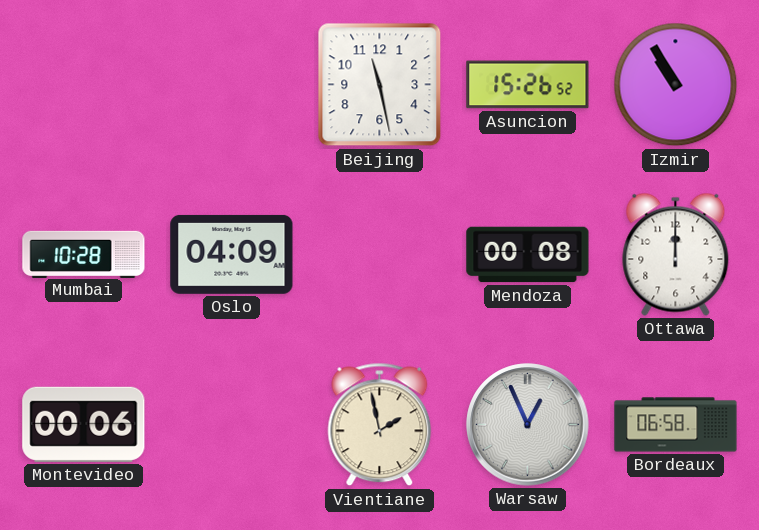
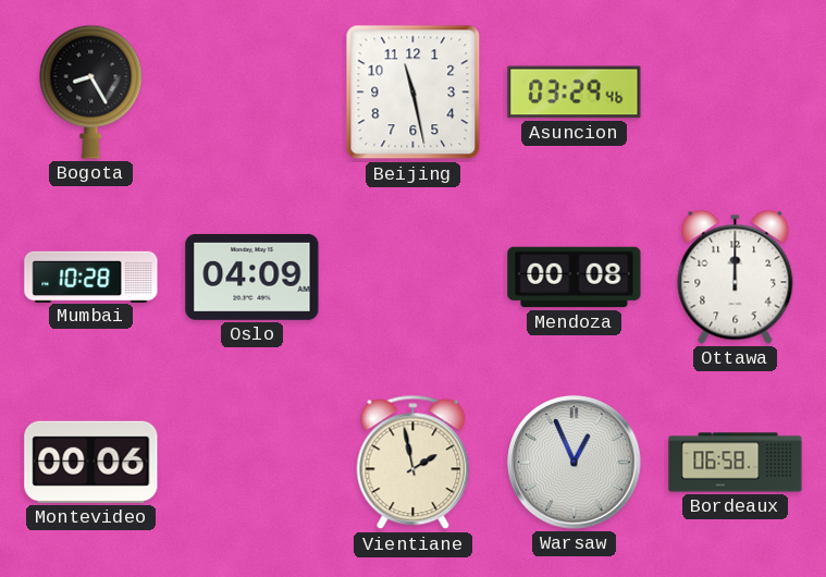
Bogota: none -> 8:25
Asuncion: 15:26 -> 03:29
Izmir: 10:55 -> none
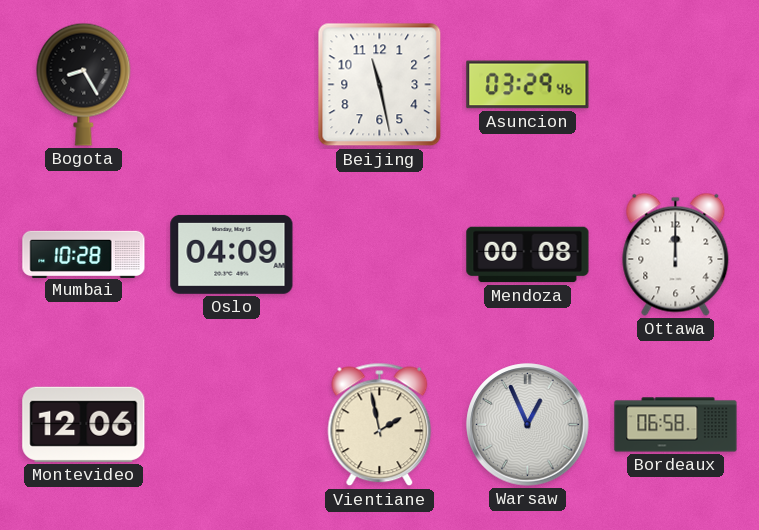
Montevideo: 00:06 -> 12:06
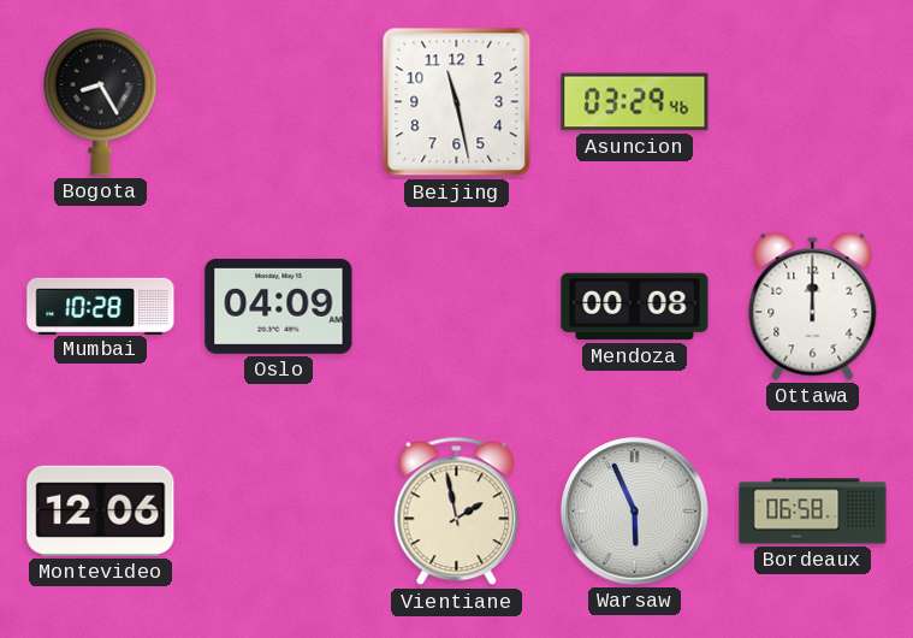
Warsaw: 12:56 -> 5:56
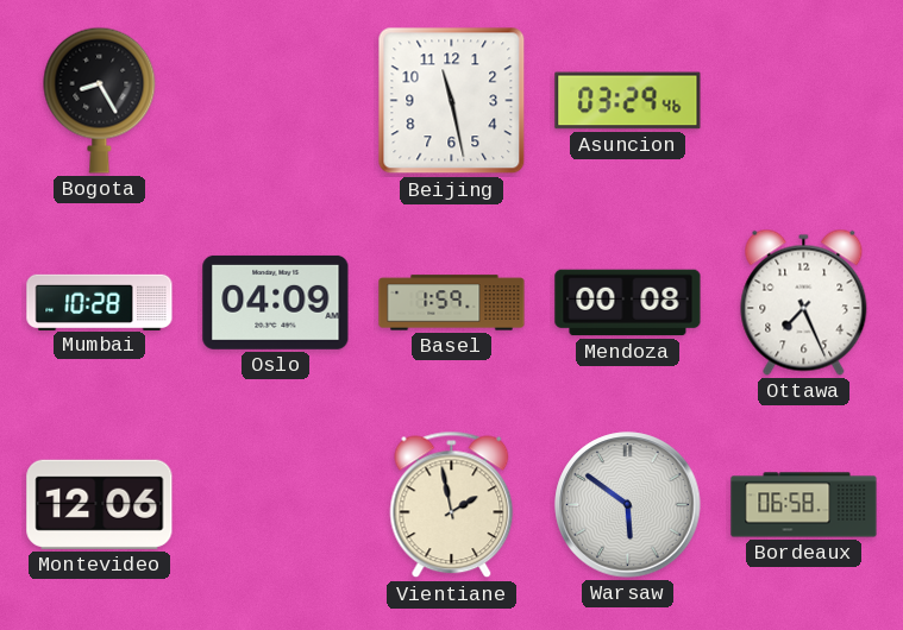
Basel: none -> 1:59
Ottawa: 12:00 -> 7:26
Warsaw: 5:56 -> 5:51
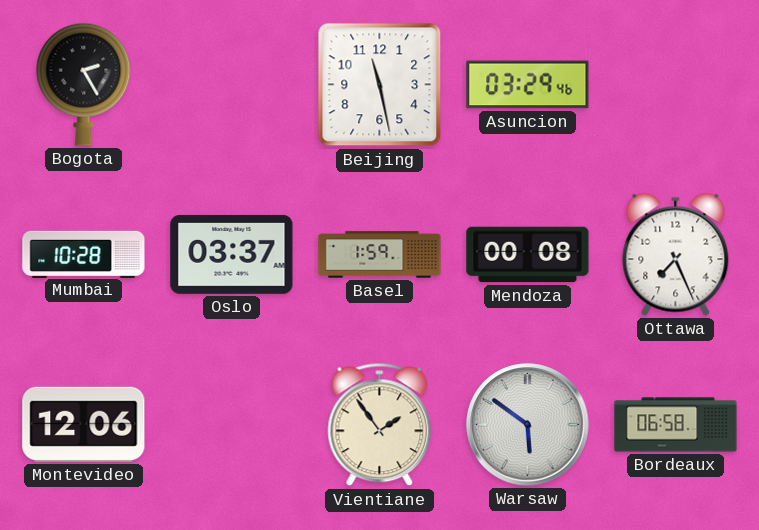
Bogota: 8:25 -> 2:25
Oslo: 04:09 -> 03:37
Vientiane: 1:58 -> 1:54
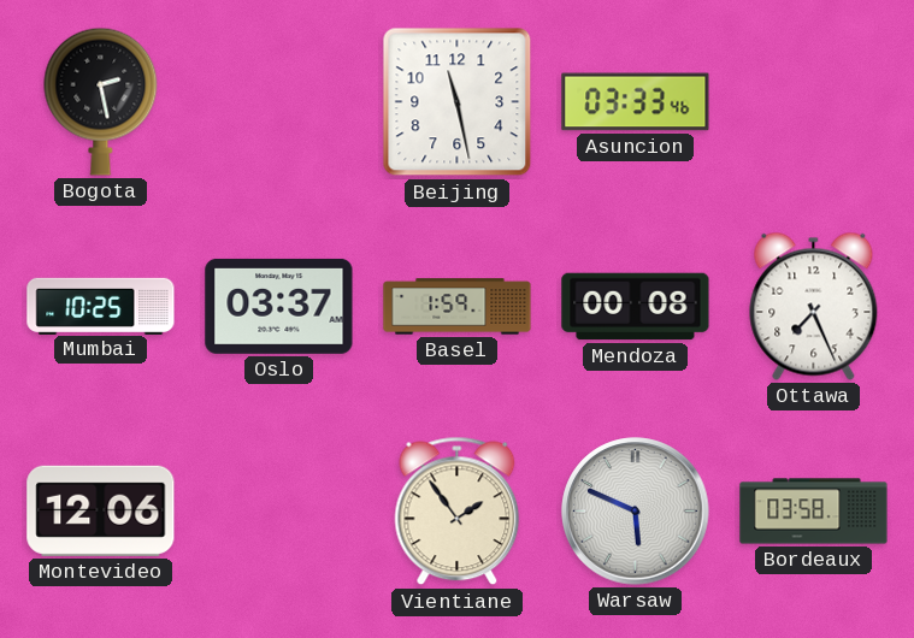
Bogota: 2:25 -> 2:28
Asuncion: 03:29 -> 03:33
Mumbai: 10:28 -> 10:25
Warsaw: 5:51 -> 5:49
Bordeaux: 06:58 -> 03:58
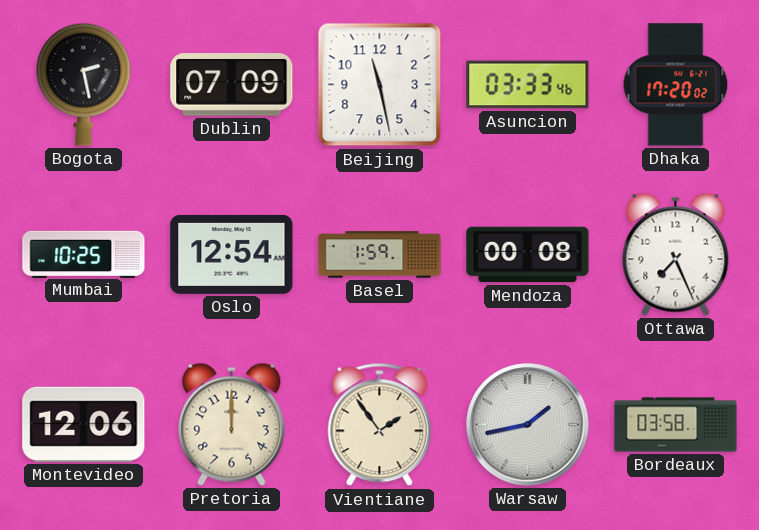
Dublin: none -> 07:09
Dhaka: none -> 17:20
Oslo: 03:37 -> 12:54
Pretoria: none -> 12:00
Warsaw: 5:49 -> 1:43
